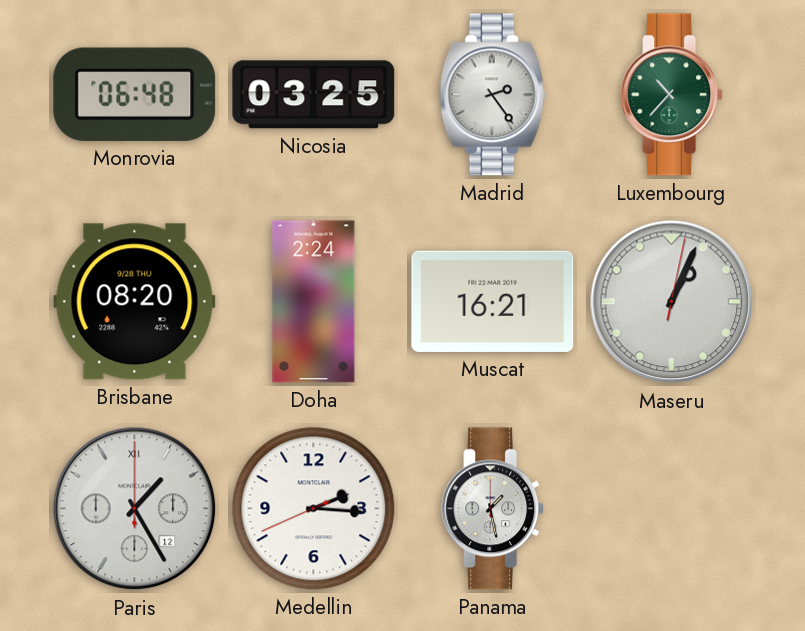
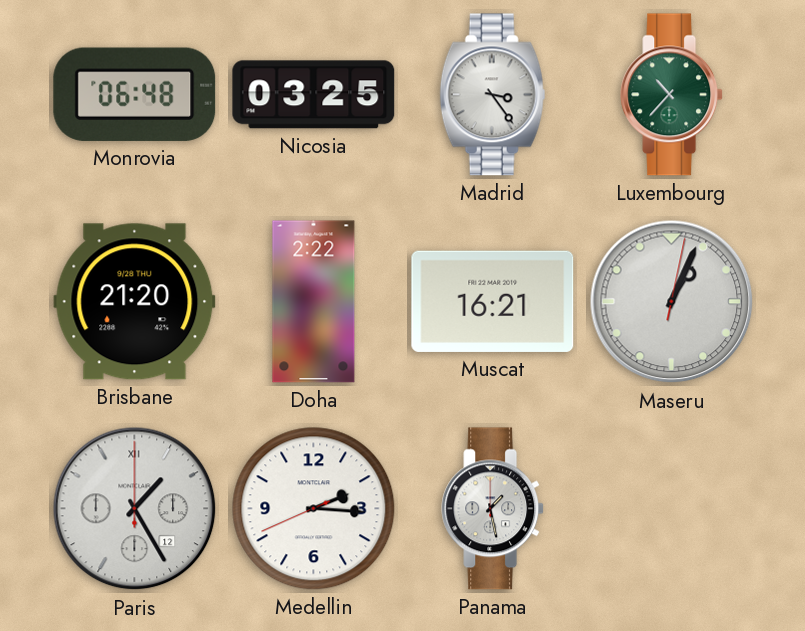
Madrid: 2:24 -> 3:24
Brisbane: 08:20 -> 21:20
Doha: 2:24 -> 2:22
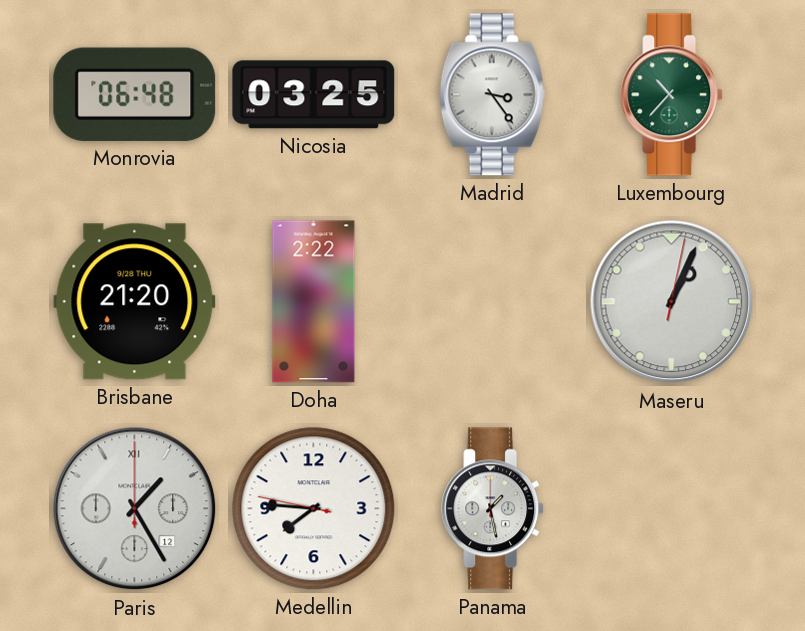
Muscat: 16:21 -> none
Medellin: 2:15 -> 7:45
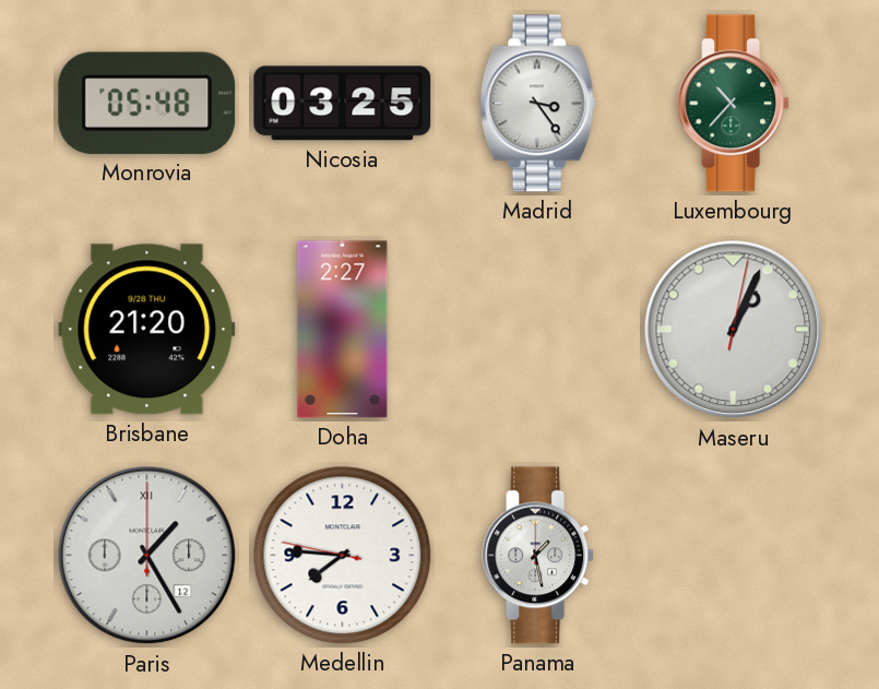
Monrovia: 06:48 -> 05:48
Doha: 2:22 -> 2:27
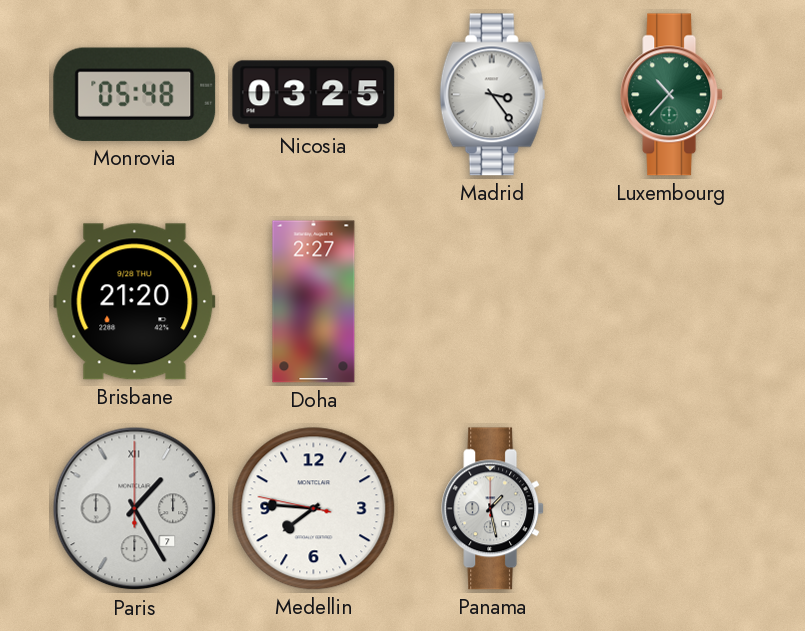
Maseru: 1:04 -> none
Paris date: 12 -> 7
